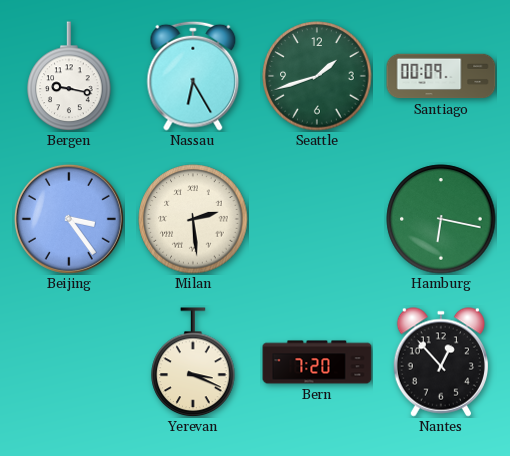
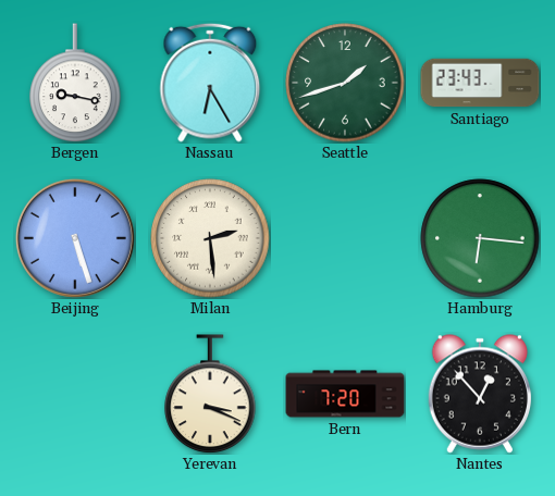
Santiago: 00:09 -> 23:43
Beijing: 3:24 -> 5:27
Hamburg: 6:17 -> 6:16
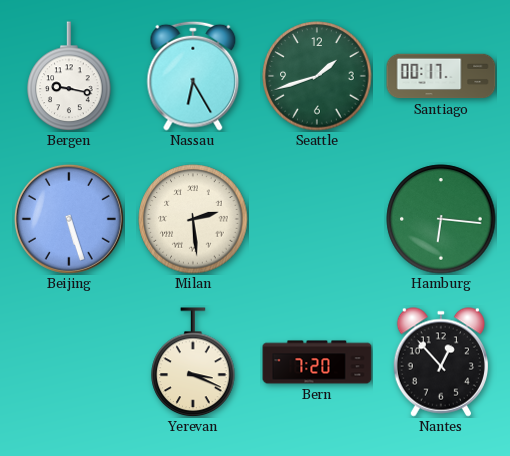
Santiago: 23:43 -> 00:17
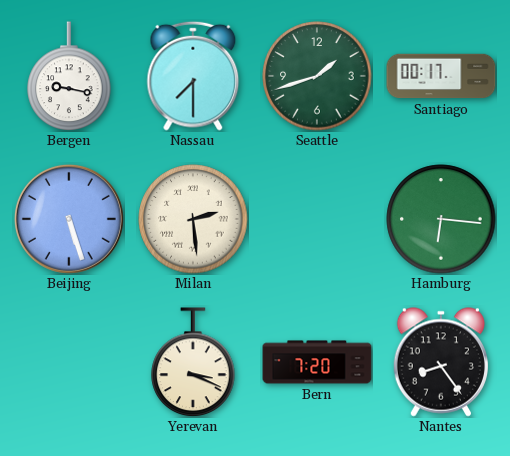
Nassau: 6:25 -> 7:30
Nantes: 12:53 -> 8:24
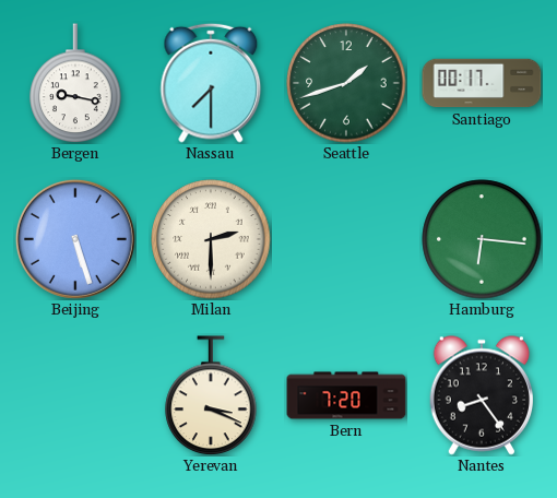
Milan: 2:29 -> 2:30
